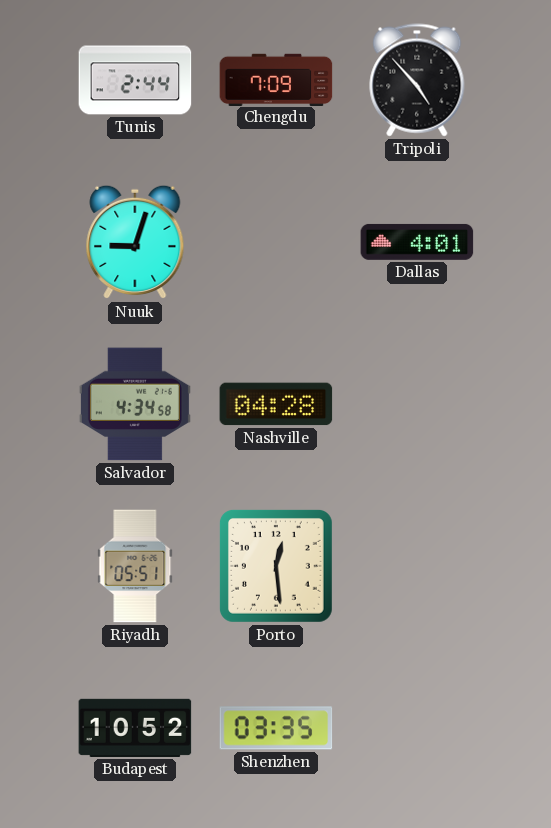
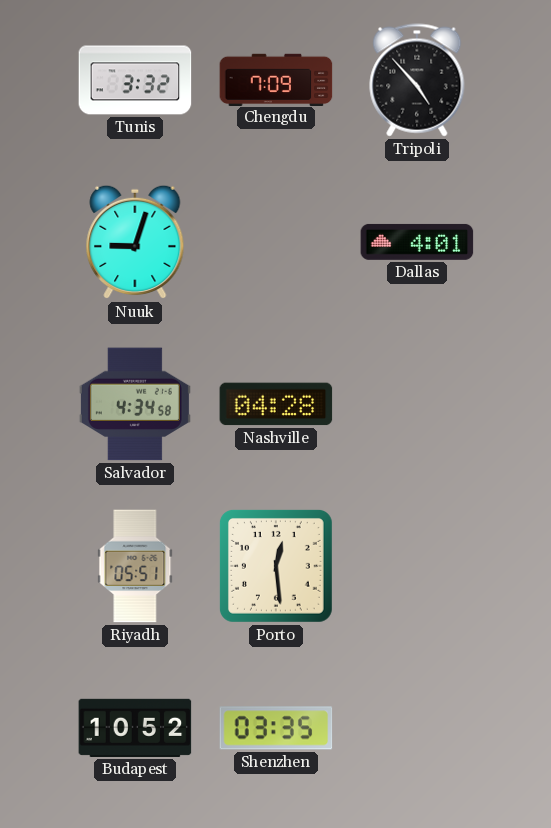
Tunis: 2:44 -> 3:32
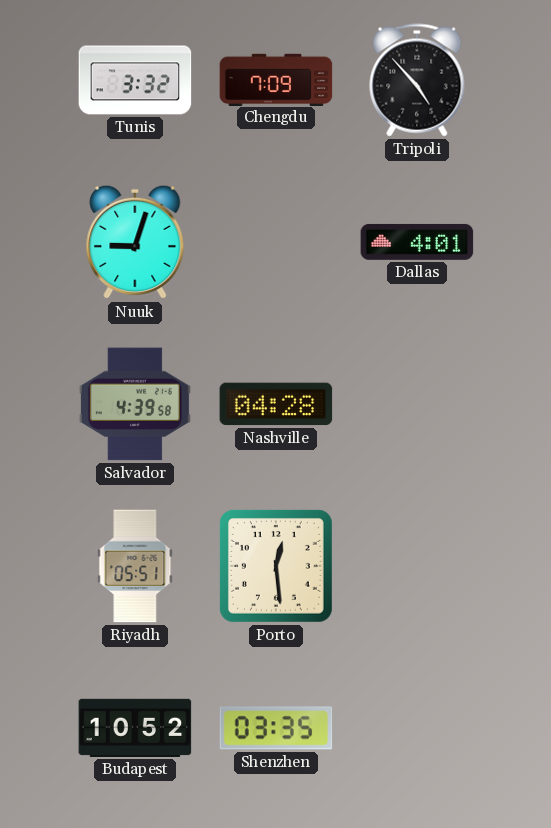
Salvador: 4:34 -> 4:39
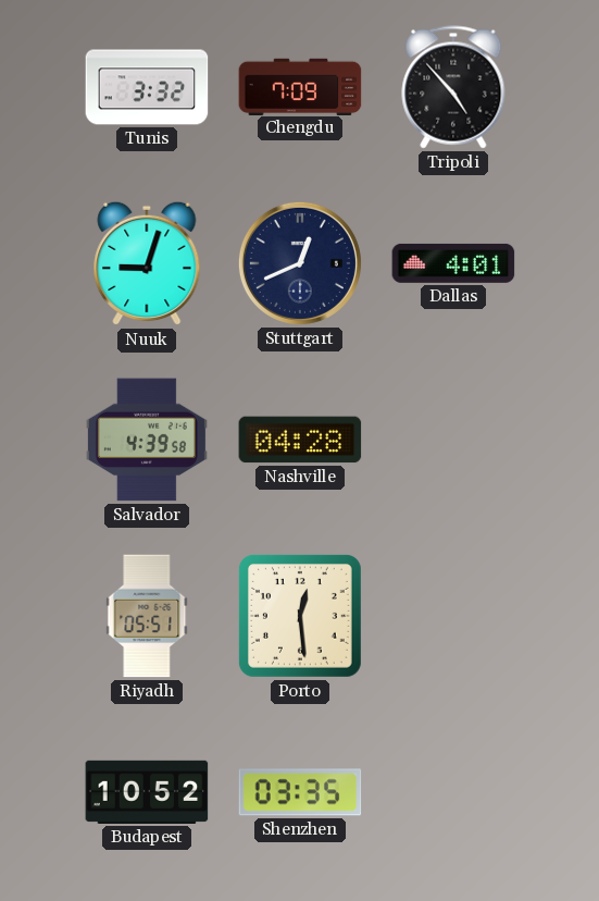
Stuttgart: none -> 12:41
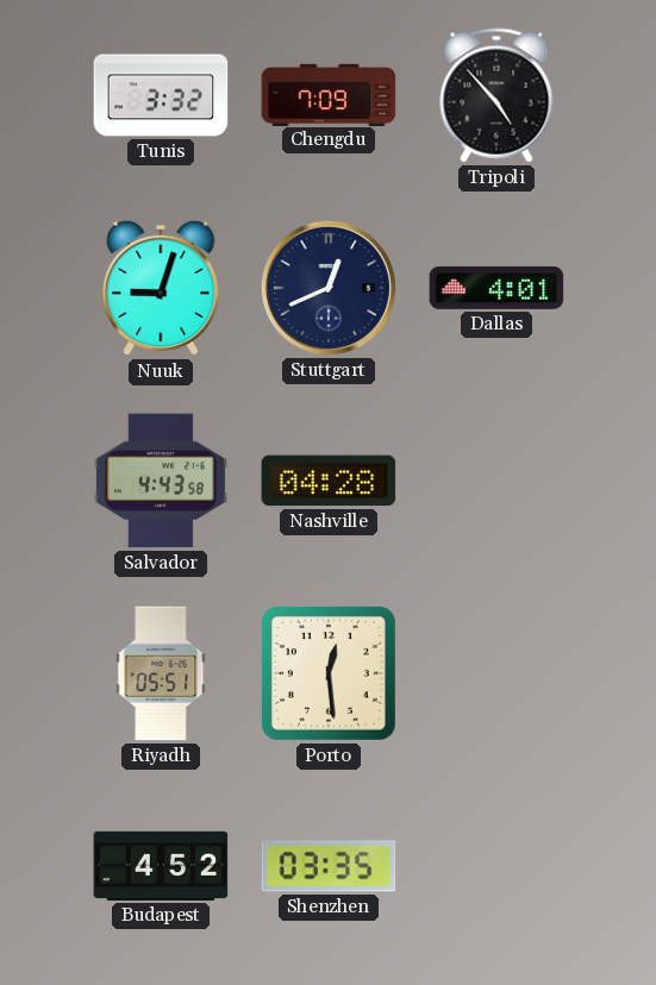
Salvador: 4:39 -> 4:43
Budapest: 10:52 -> 4:52
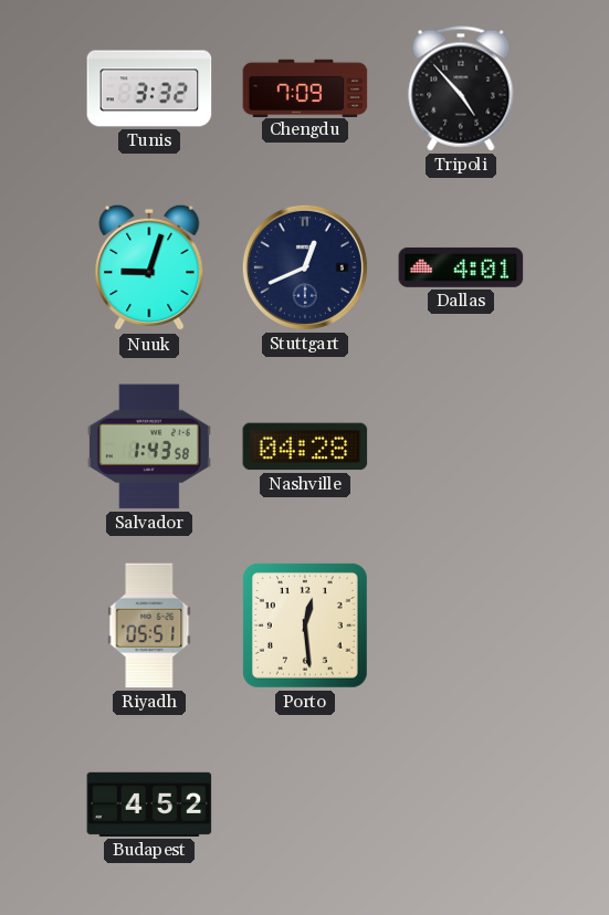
Salvador: 4:43 -> 1:43
Shenzhen: 03:35 -> none
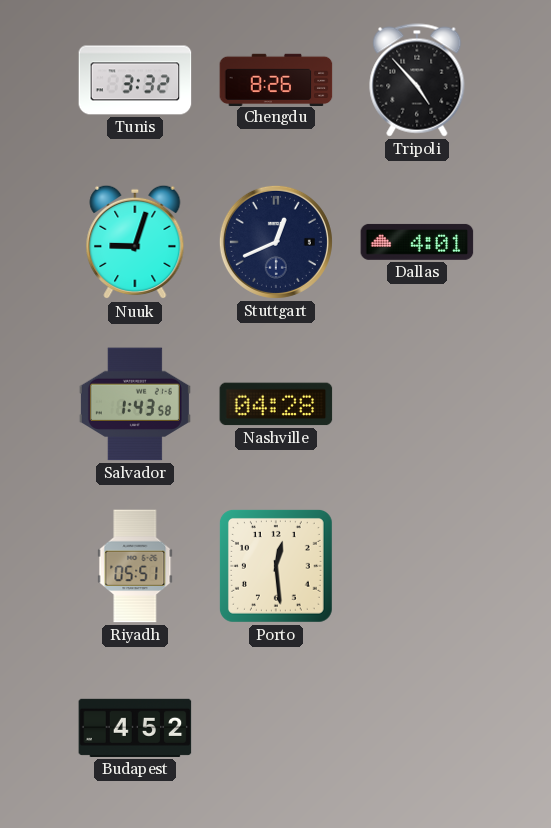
Chengdu: 7:09 -> 8:26
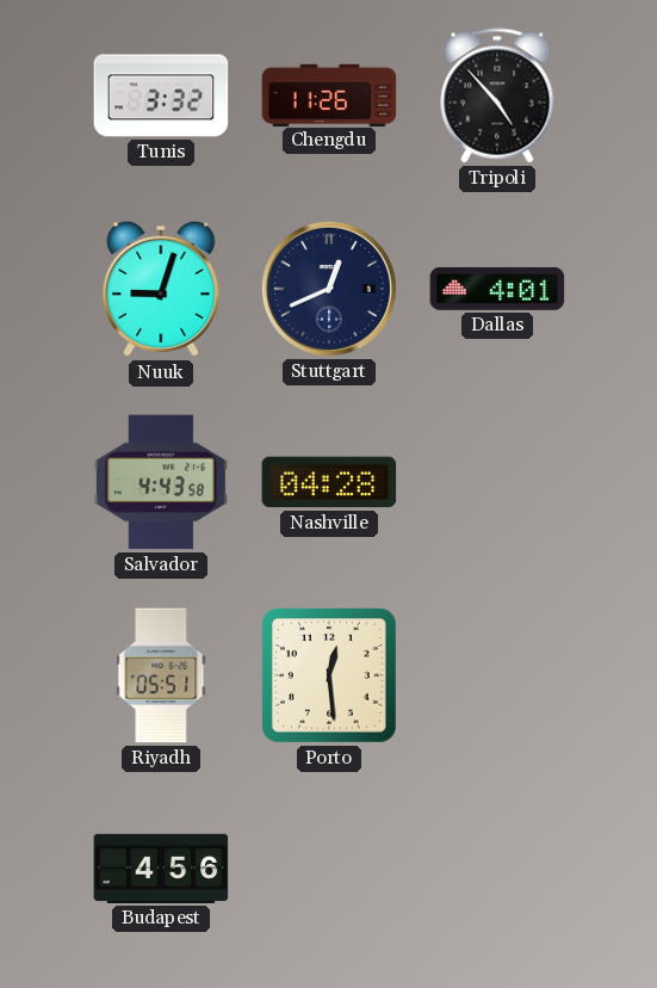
Chengdu: 8:26 -> 11:26
Salvador: 1:43 -> 4:43
Budapest: 4:52 -> 4:56
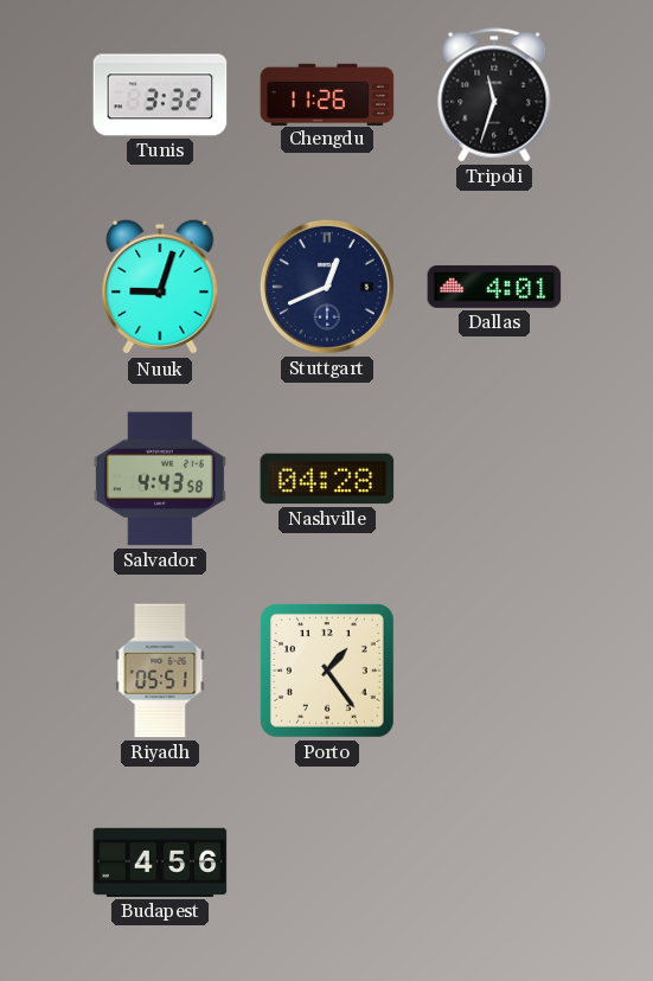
Tripoli: 4:53 -> 11:33
Porto: 12:29 -> 1:24
